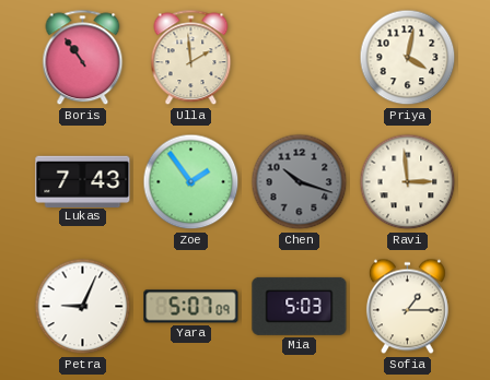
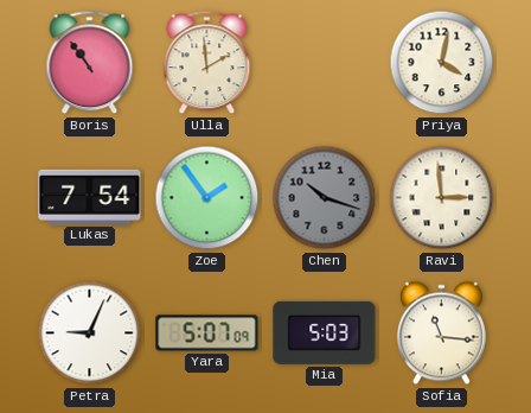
Lukas: 7:43 -> 7:54
Sofia: 1:15 -> 11:16
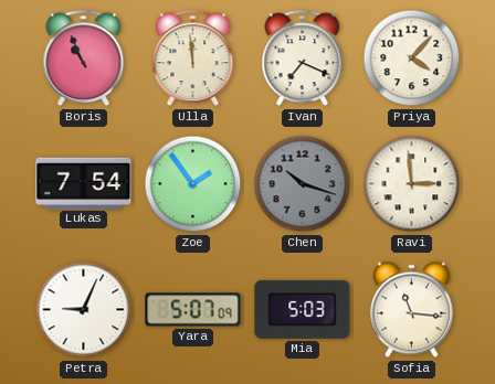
Boris: 10:54 -> 10:56
Ulla: 1:59 -> 11:59
Ivan: none -> 7:19
Priya: 4:02 -> 4:07
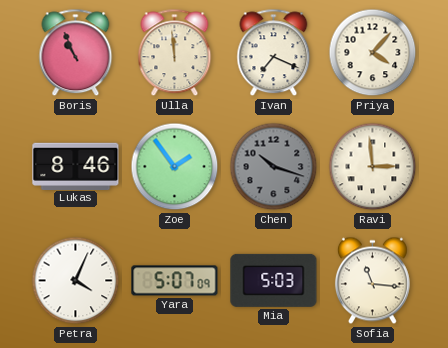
Lukas: 7:54 -> 8:46
Petra: 9:04 -> 4:04
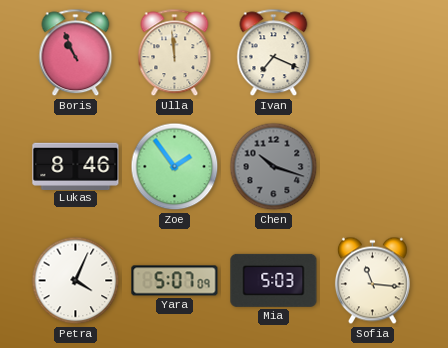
Priya: 4:07 -> none
Ravi: 2:59 -> none
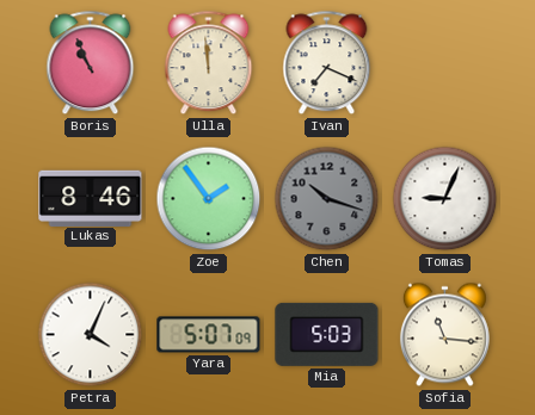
Tomas: none -> 9:04
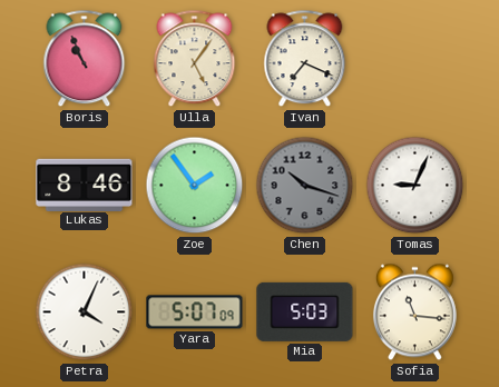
Ulla: 11:59 -> 5:06
